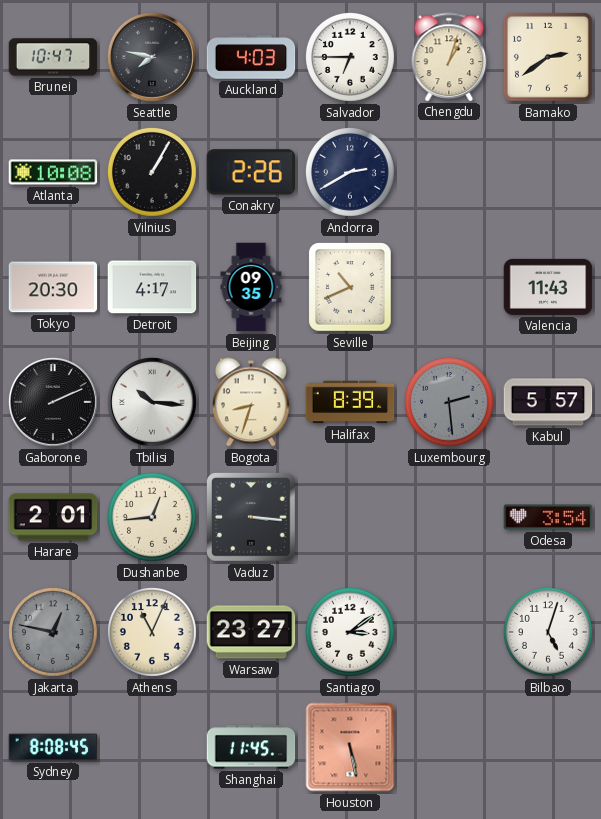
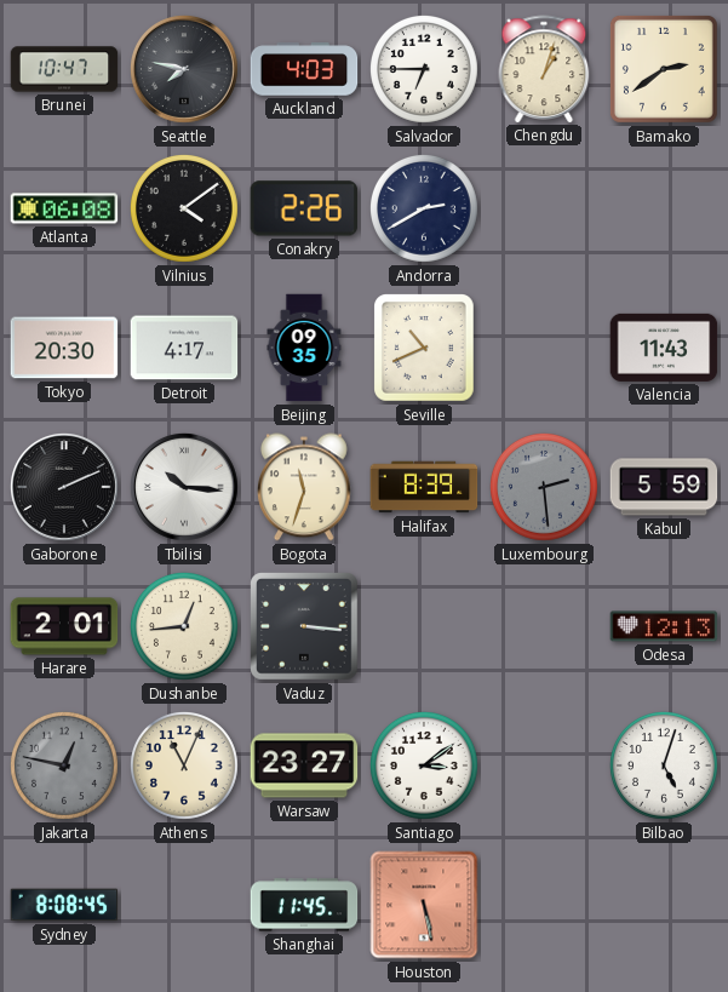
Atlanta: 10:08 -> 06:08
Vilnius: 1:05 -> 4:09
Bogota: 8:33 -> 11:33
Kabul: 5:57 -> 5:59
Odesa: 3:54 -> 12:13
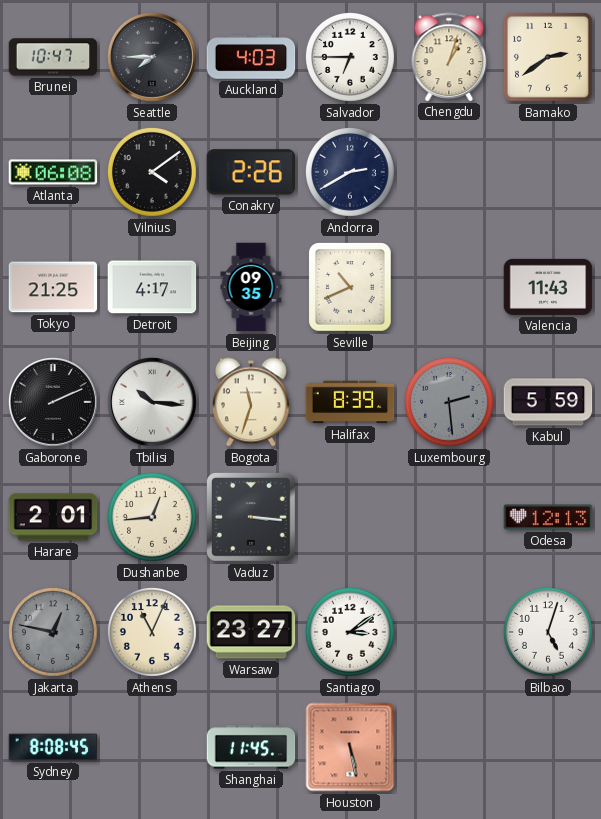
Seattle: 7:47 -> 7:45
Tokyo: 20:30 -> 21:25
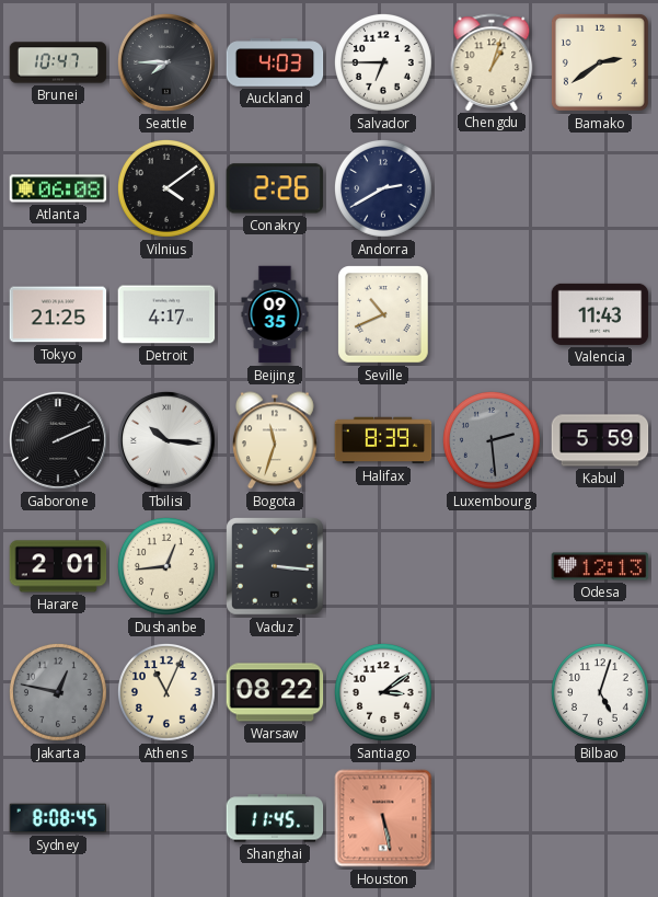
Warsaw: 23:27 -> 08:22
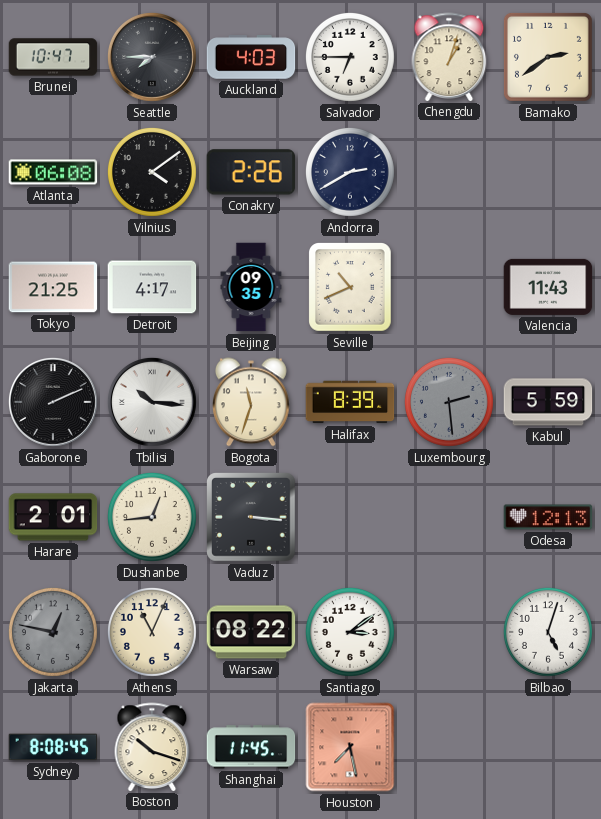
Boston: none -> 10:18
Houston: 5:28 -> 7:28
